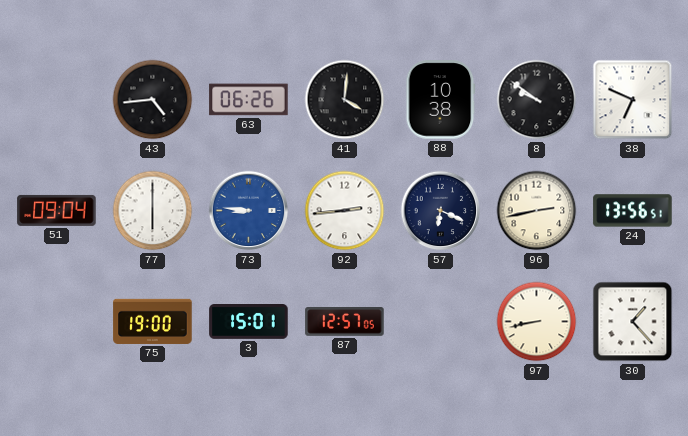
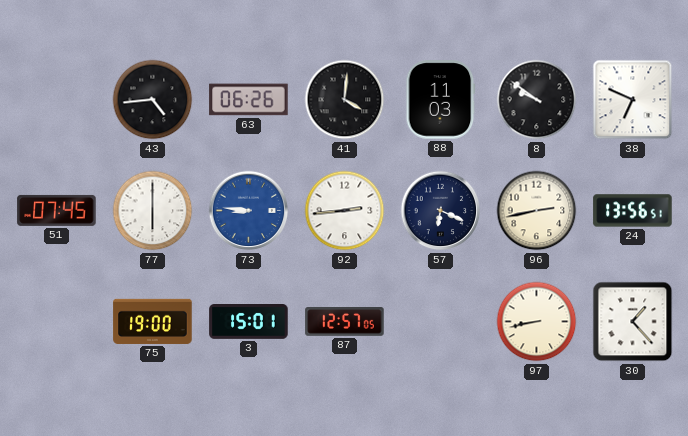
88: 10:38 -> 11:03
51: 09:04 -> 07:45
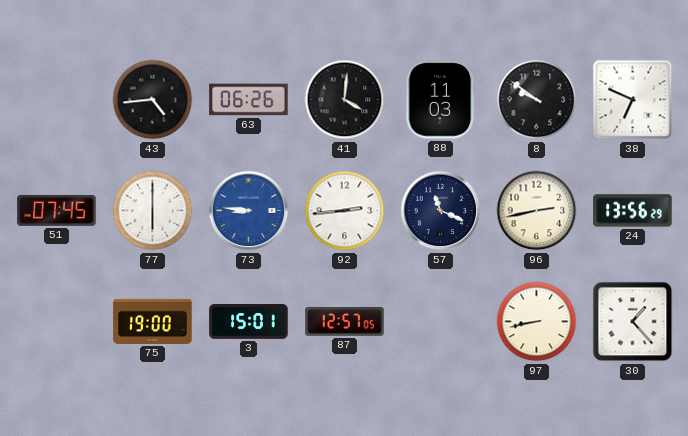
57: 6:19 -> 11:19
24: 13:56:51 -> 13:56:29
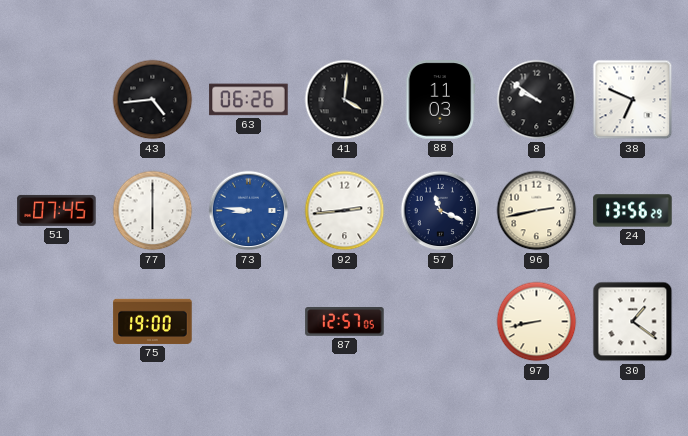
3: 15:01 -> none
30: 1:23 -> 1:21
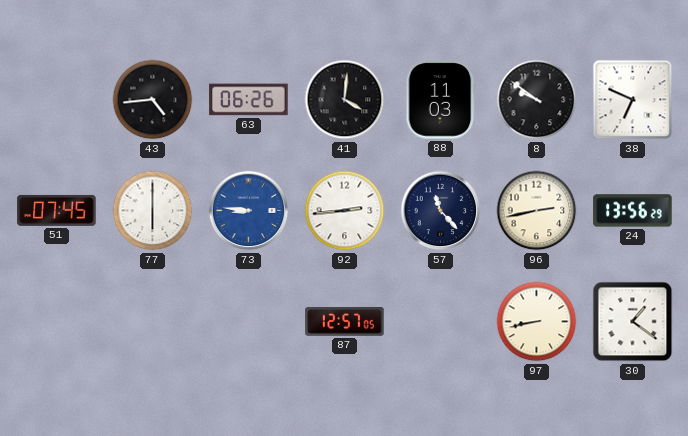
57: 11:19 -> 11:23
75: 19:00 -> none
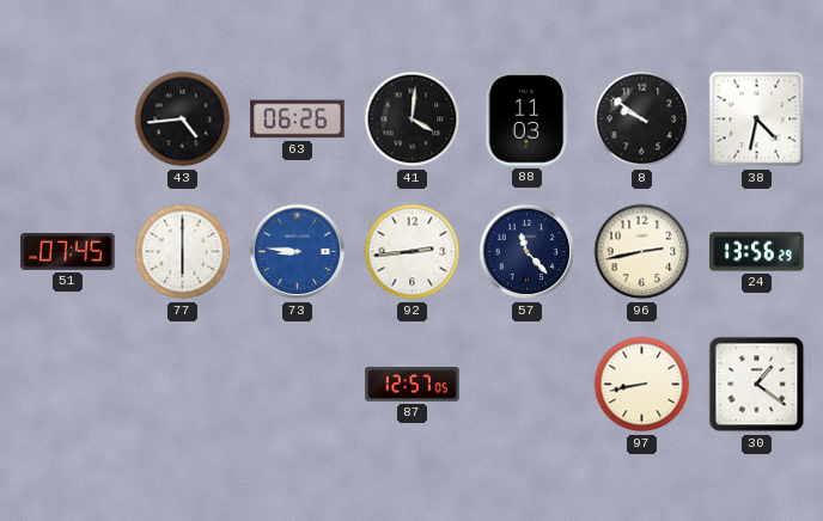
38: 6:49 -> 4:32
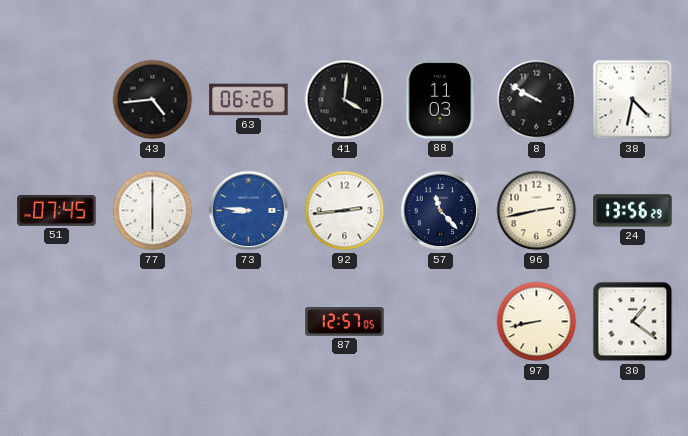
8: 9:51 -> 9:50
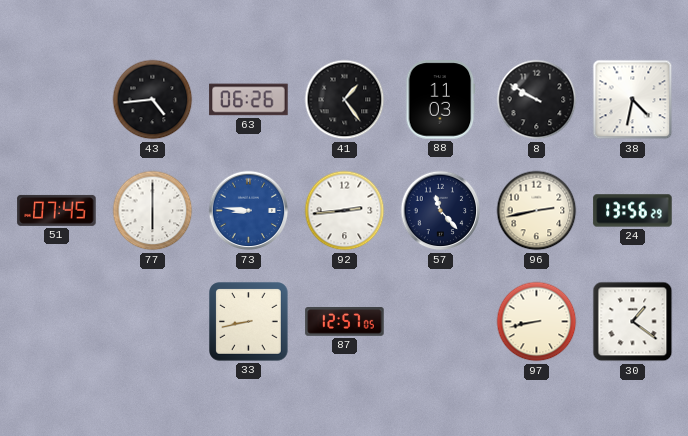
41: 4:01 -> 1:24
33: none -> 8:43
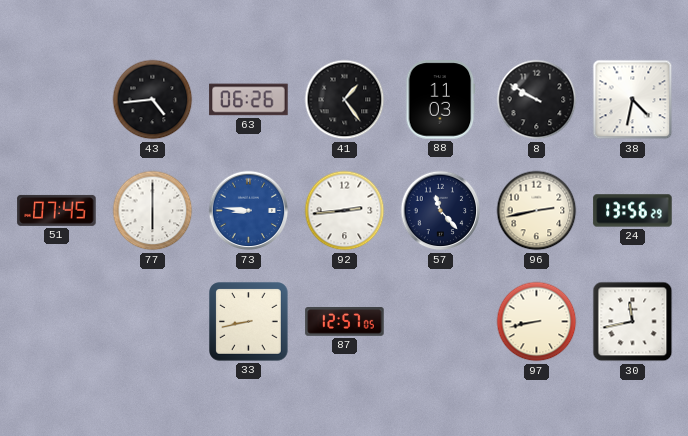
30: 1:21 -> 11:43
